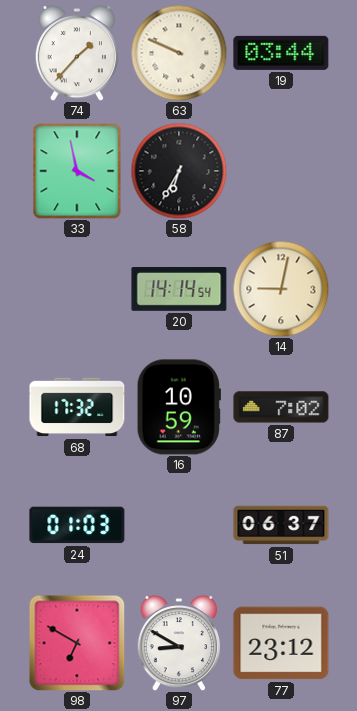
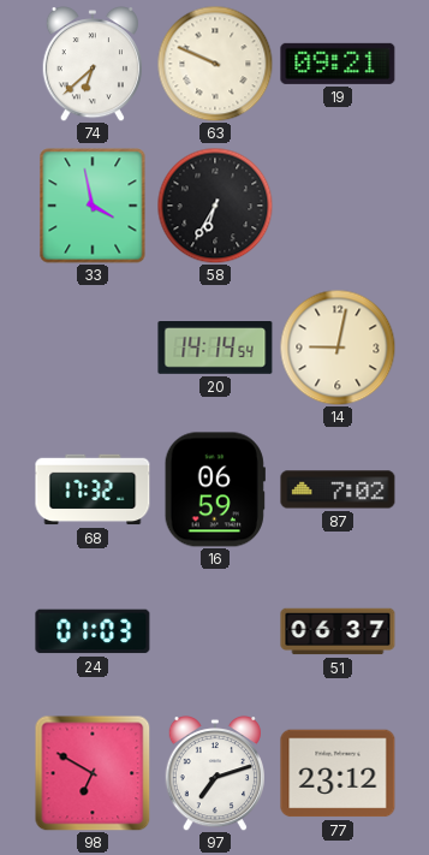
74: 1:37 -> 6:38
19: 03:44 -> 09:21
16: 10:59 -> 06:59
97: 8:50 -> 7:12
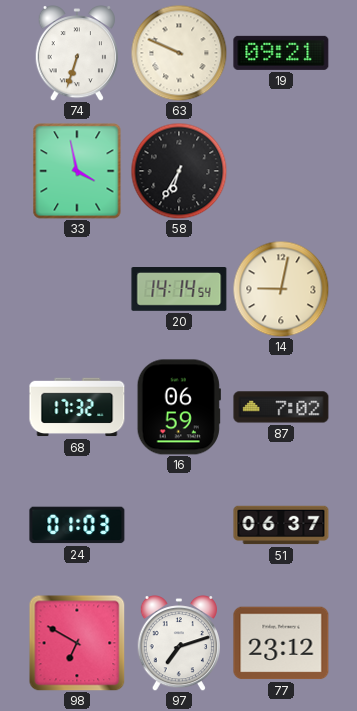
74: 6:38 -> 6:33
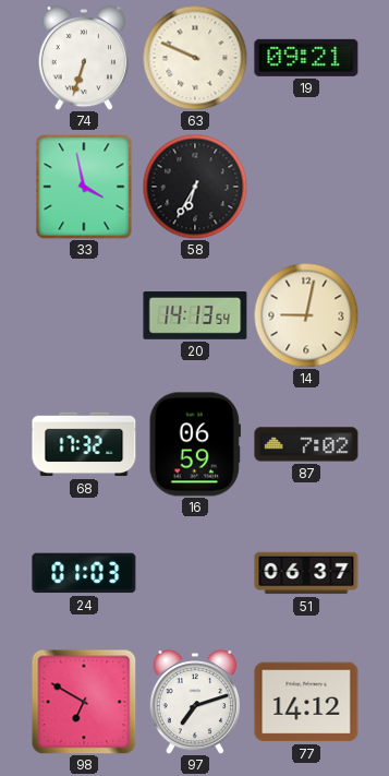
20: 14:14 -> 14:13
77: 23:12 -> 14:12
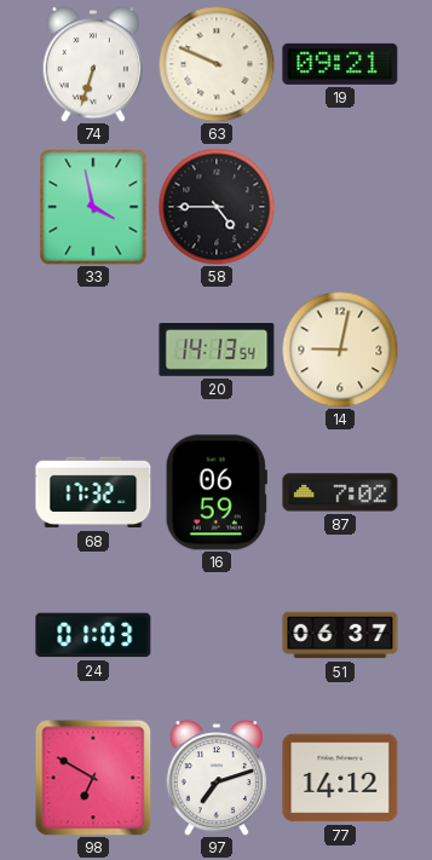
58: 6:35 -> 4:45
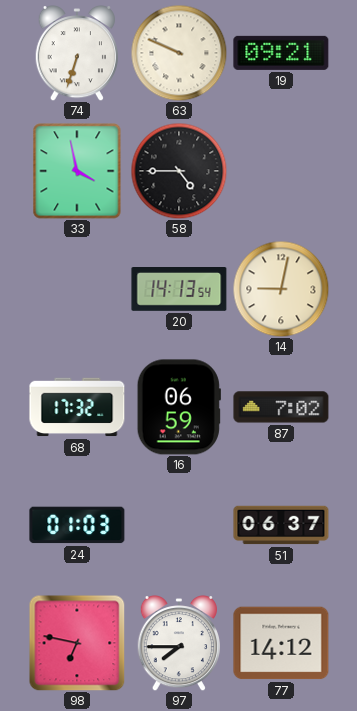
98: 6:50 -> 6:47
97: 7:12 -> 7:45
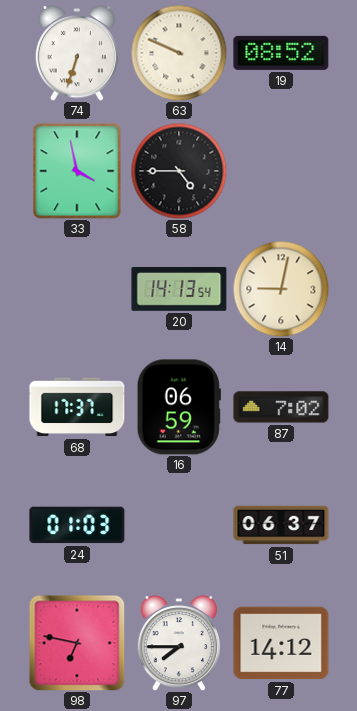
19: 09:21 -> 08:52
68: 17:32 -> 17:37
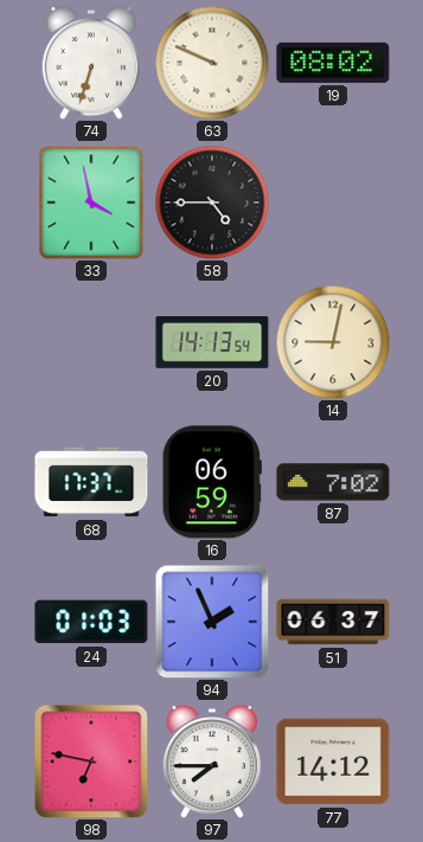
19: 08:52 -> 08:02
94: none -> 1:56
